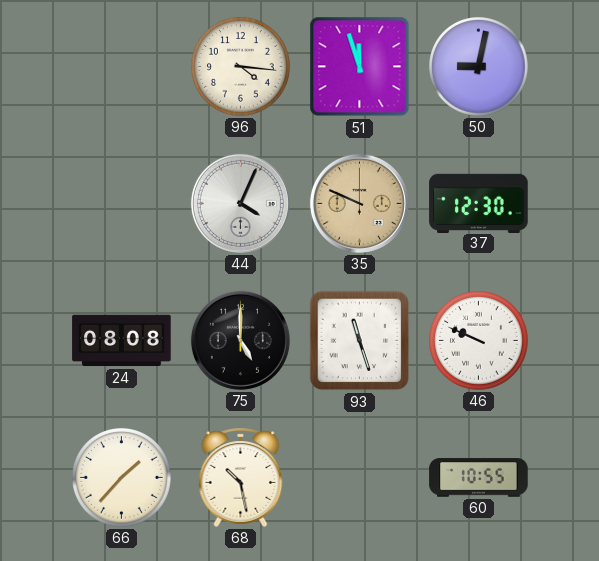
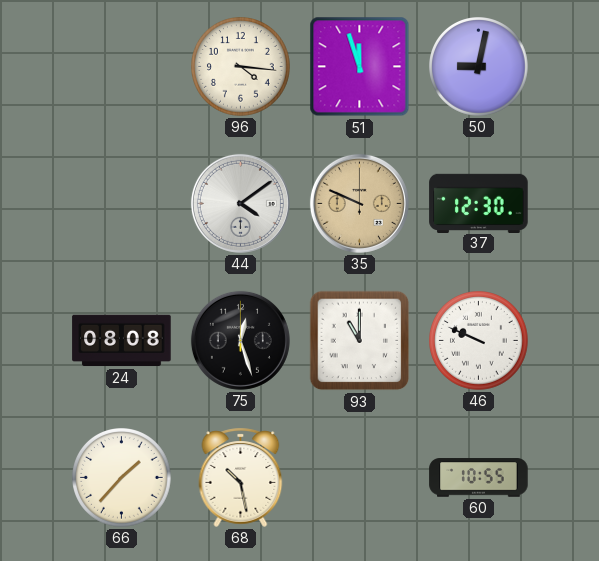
44: 4:04 -> 4:09
75: 5:00 -> 12:27
93: 11:27 -> 11:00
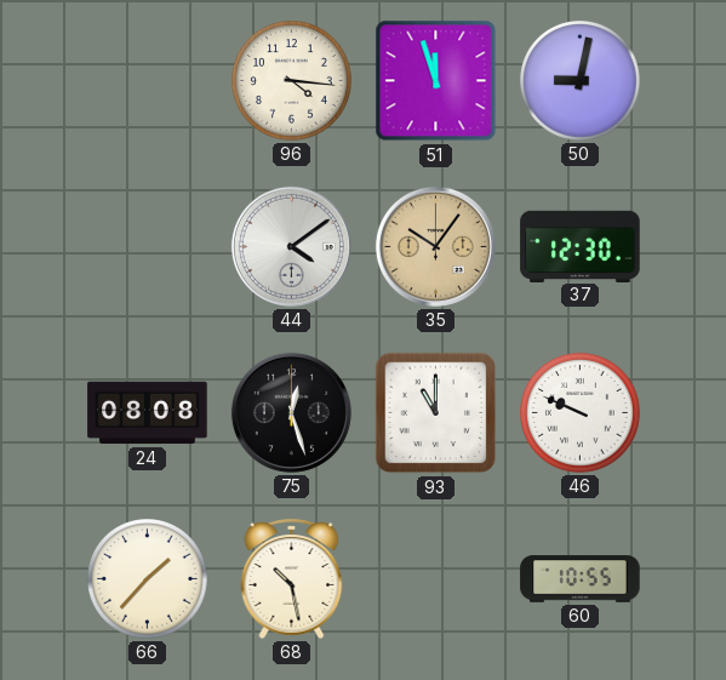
35: 9:49 -> 10:06
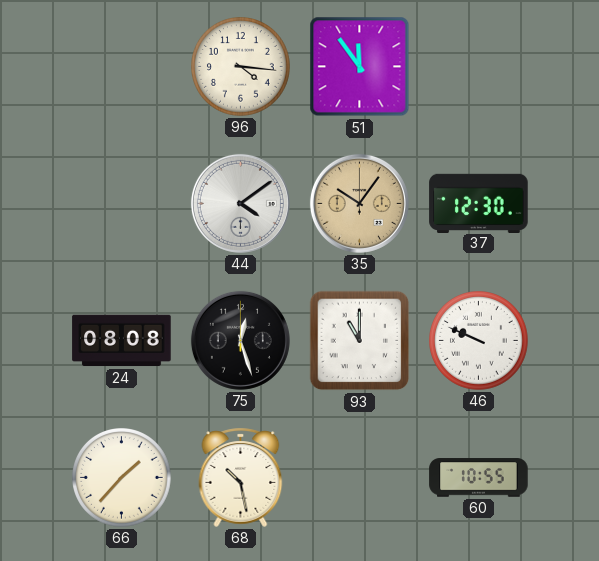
51: 11:57 -> 11:54
50: 9:02 -> none
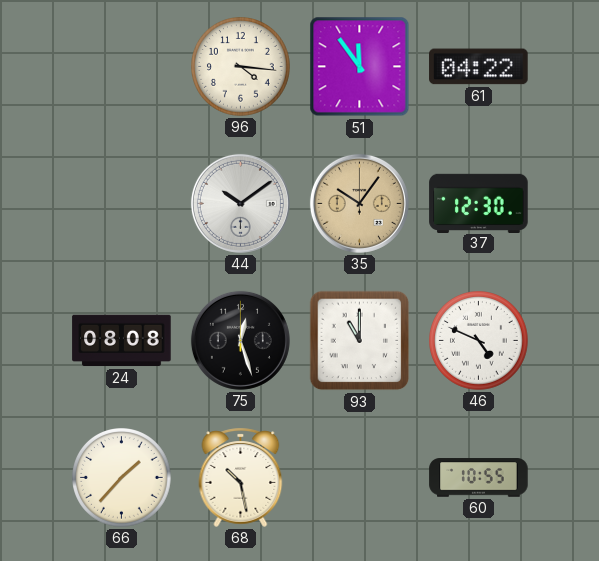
61: none -> 04:22
44: 4:09 -> 10:09
46: 9:49 -> 4:49
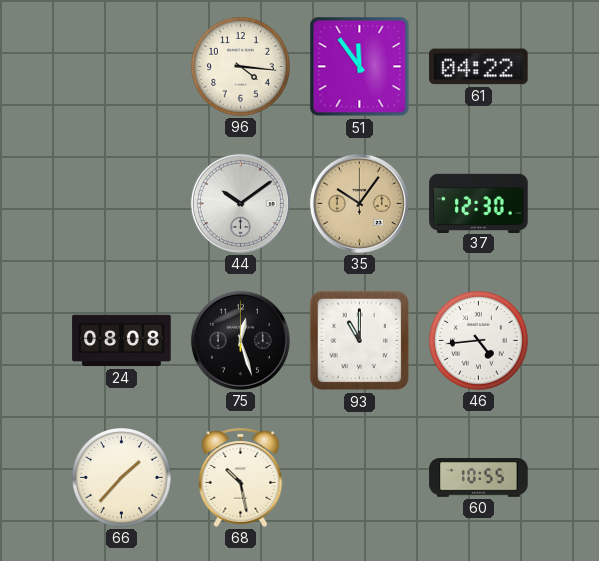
46: 4:49 -> 4:44
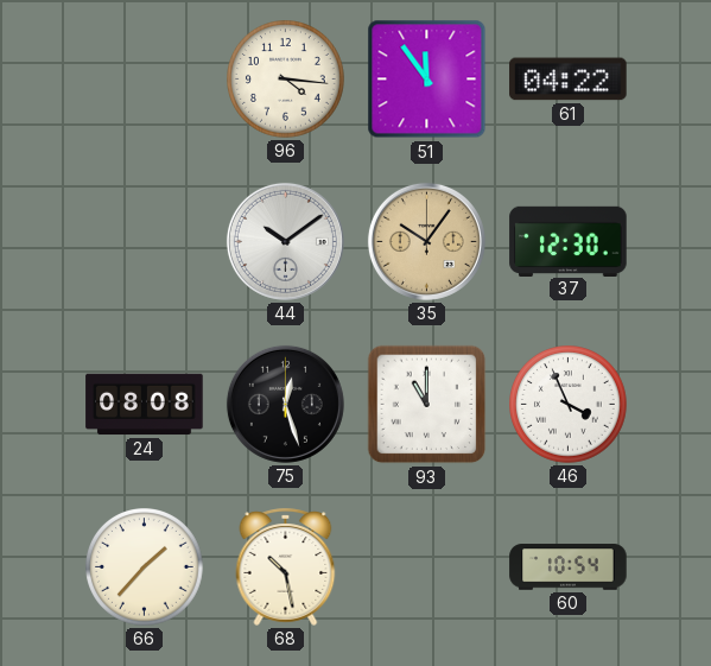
46: 4:44 -> 3:56
60: 10:55 -> 10:54
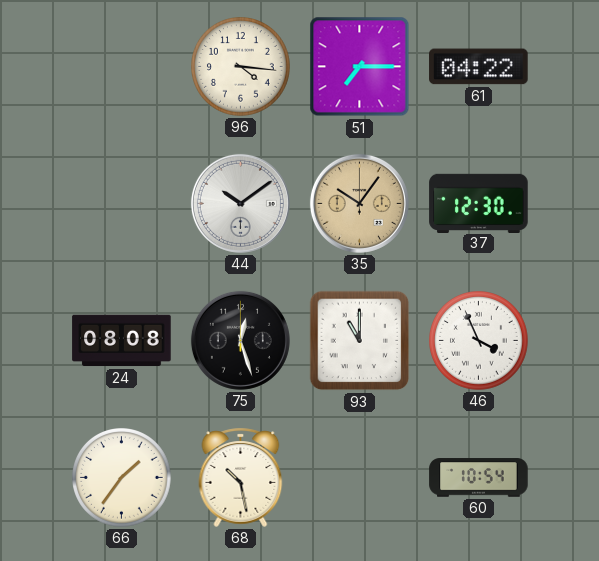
51: 11:54 -> 7:15
66: 1:37 -> 1:36
